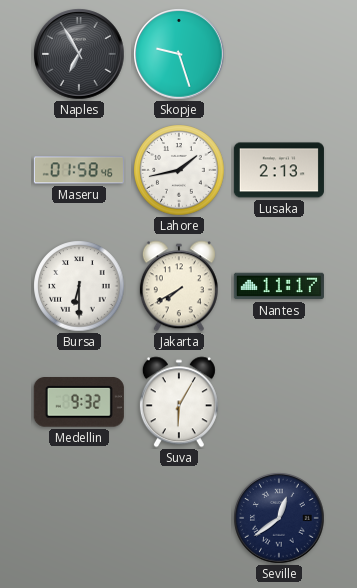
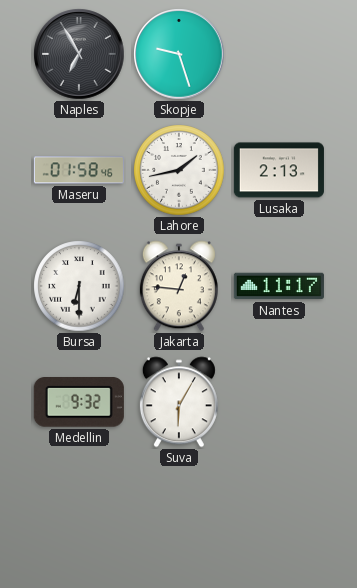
Jakarta: 7:40 -> 12:46
Seville: 12:39 -> none
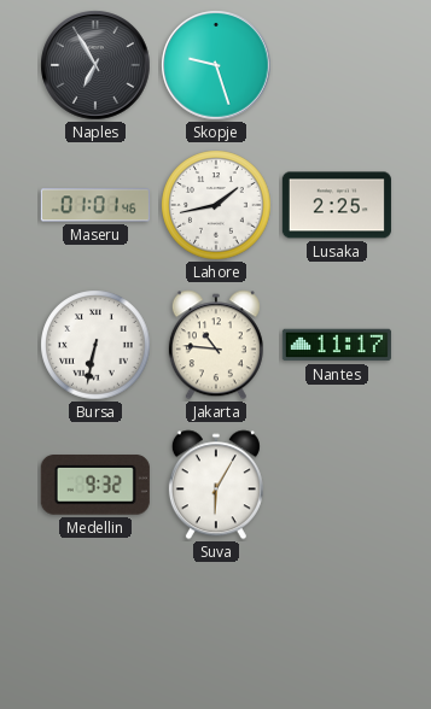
Maseru: 01:58 -> 01:01
Lusaka: 2:13 -> 2:25
Bursa: 6:30 -> 6:32
Jakarta: 12:46 -> 10:46
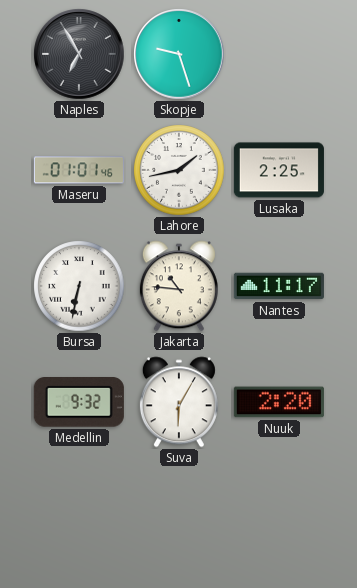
Nuuk: none -> 2:20
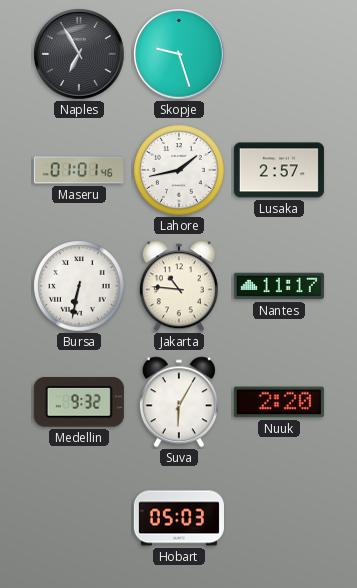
Lusaka: 2:25 -> 2:57
Hobart: none -> 05:03
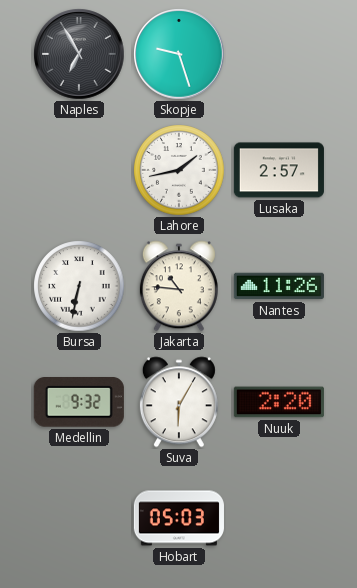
Maseru: 01:01 -> none
Nantes: 11:17 -> 11:26
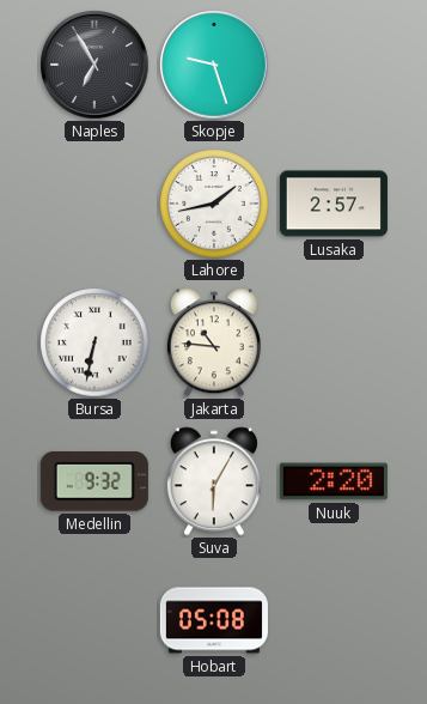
Nantes: 11:26 -> none
Hobart: 05:03 -> 05:08
